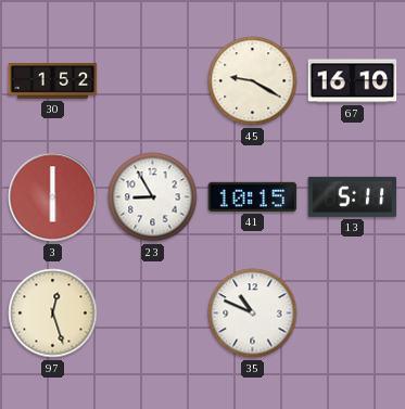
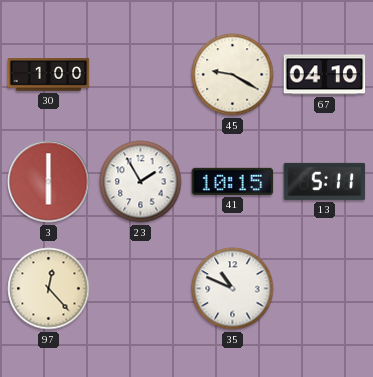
30: 1:52 -> 1:00
67: 16:10 -> 04:10
23: 8:55 -> 1:55
97: 12:27 -> 12:23
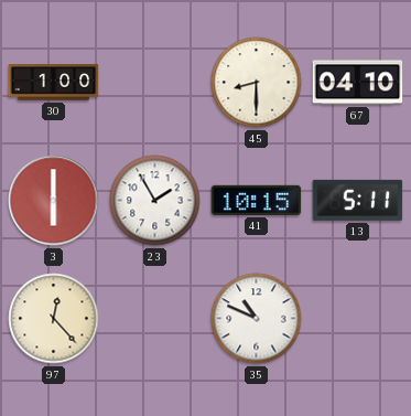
45: 9:20 -> 8:30
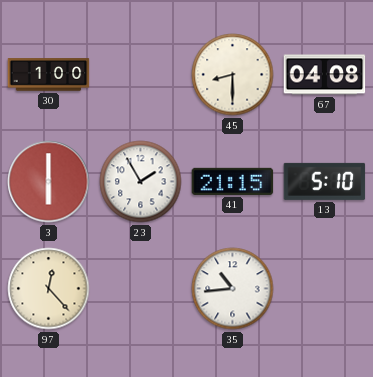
67: 04:10 -> 04:08
41: 10:15 -> 21:15
13: 5:11 -> 5:10
35: 10:49 -> 10:44
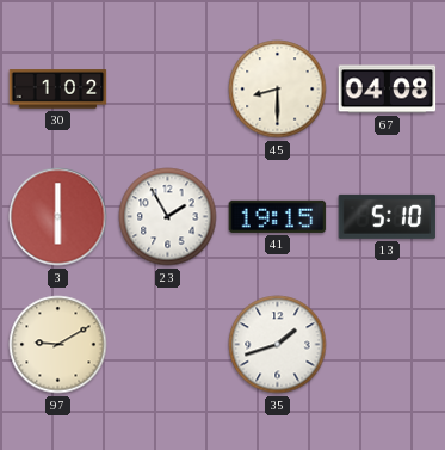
30: 1:00 -> 1:02
41: 21:15 -> 19:15
97: 12:23 -> 9:10
35: 10:44 -> 1:42
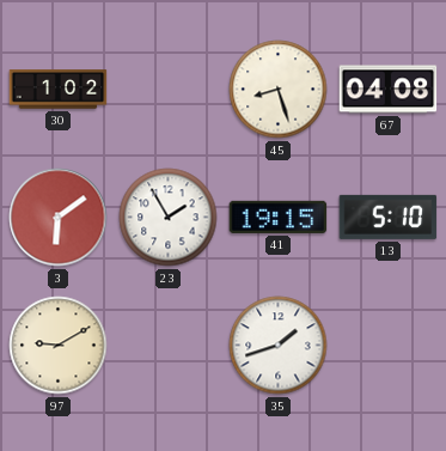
45: 8:30 -> 8:27
3: 6:00 -> 6:09
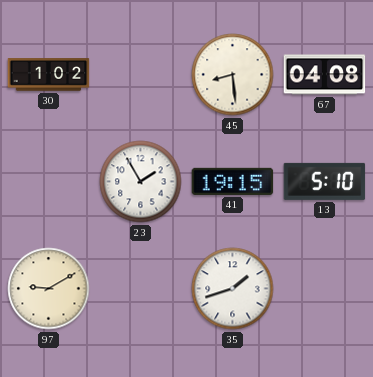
45: 8:27 -> 8:29
3: 6:09 -> none
